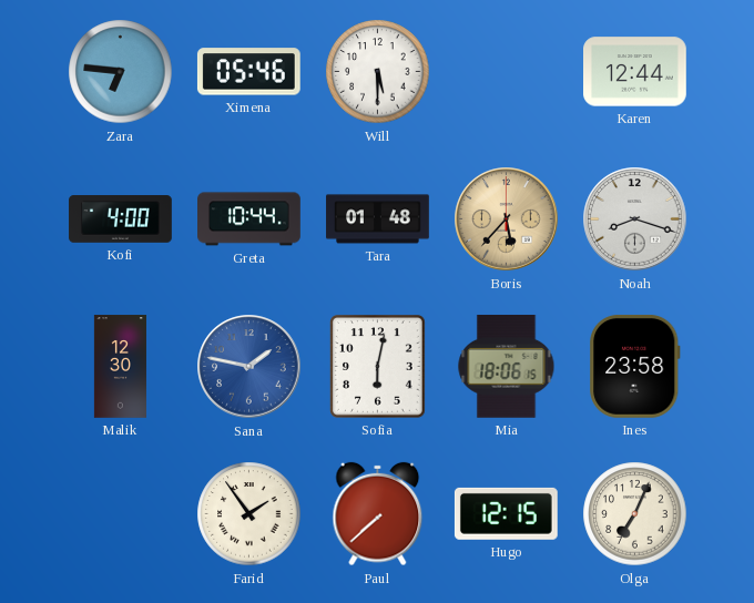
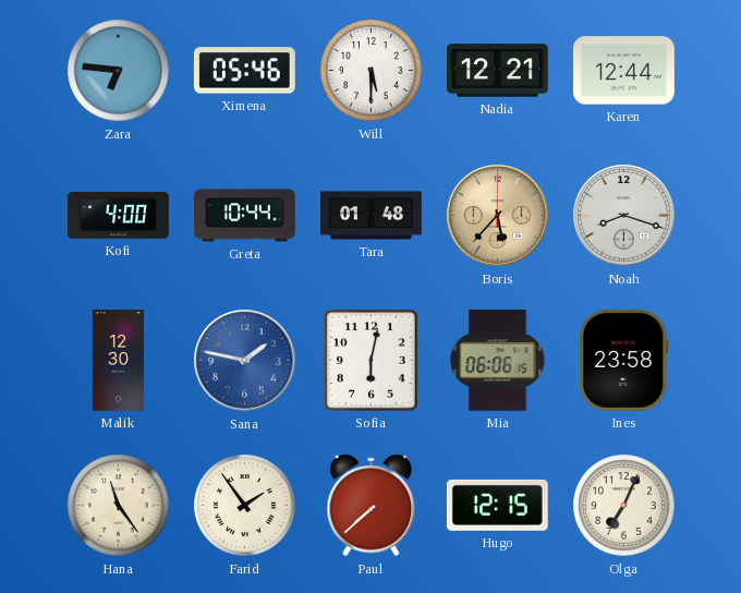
Nadia: none -> 12:21
Mia: 18:06 -> 06:06
Hana: none -> 11:24
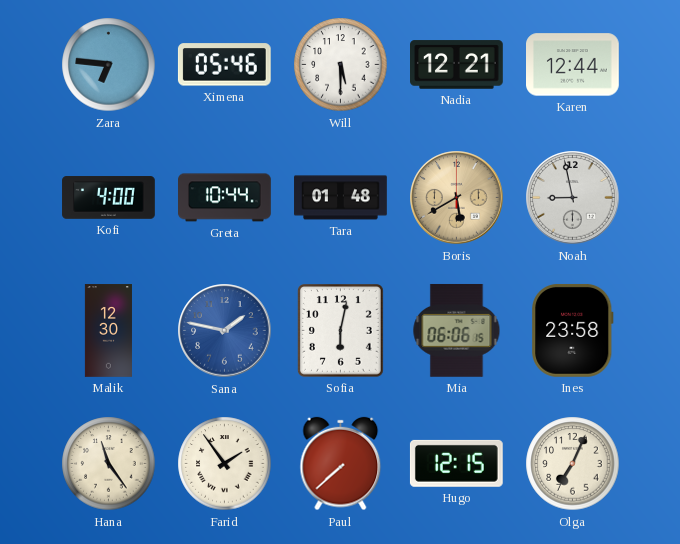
Boris: 5:37 -> 5:40
Noah: 8:18 -> 8:58
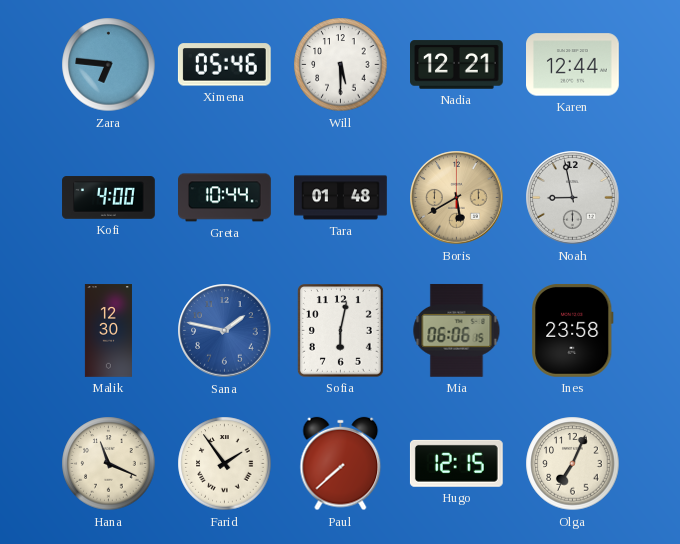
Hana: 11:24 -> 11:19
